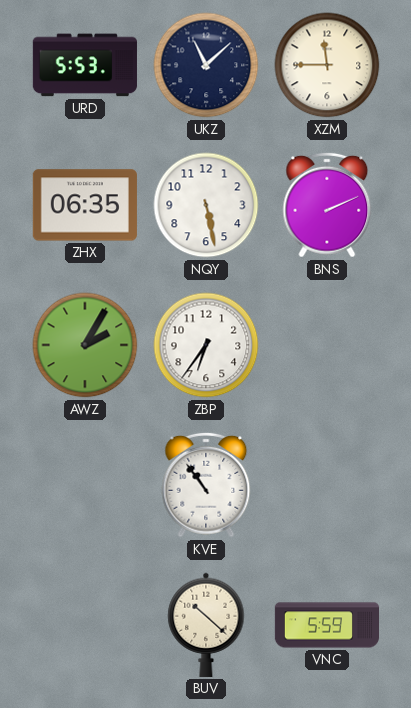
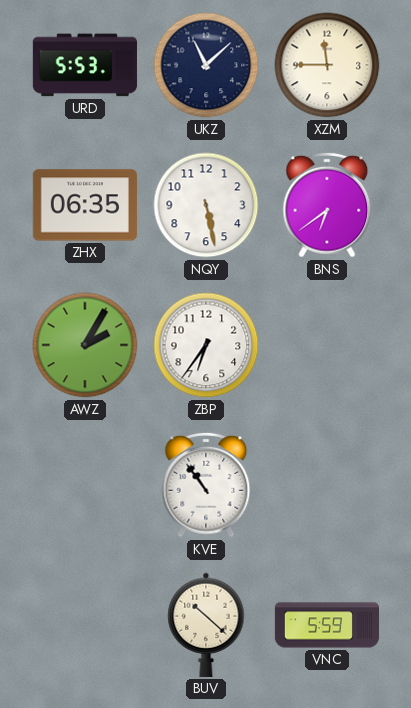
BNS: 2:11 -> 6:39
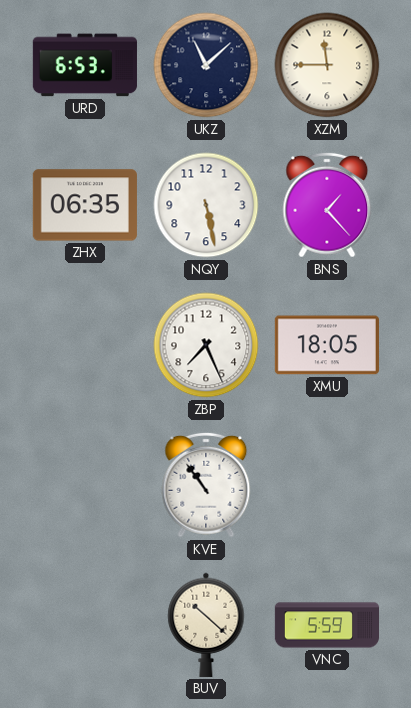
URD: 5:53 -> 6:53
BNS: 6:39 -> 1:23
AWZ: 2:05 -> none
ZBP: 6:36 -> 7:26
XMU: none -> 18:05
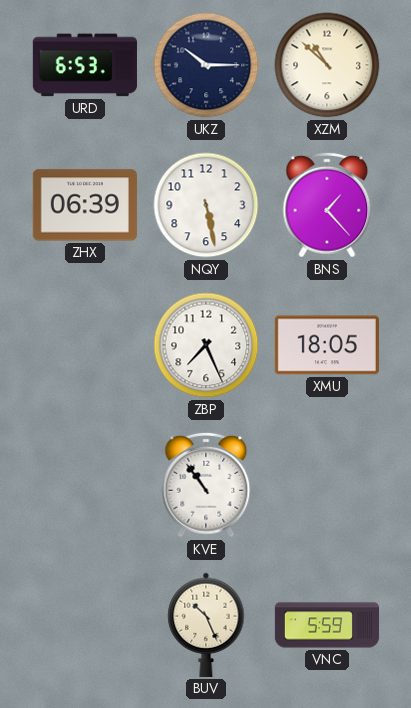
UKZ: 11:08 -> 10:15
XZM: 11:45 -> 10:52
ZHX: 06:35 -> 06:39
BUV: 10:22 -> 10:26
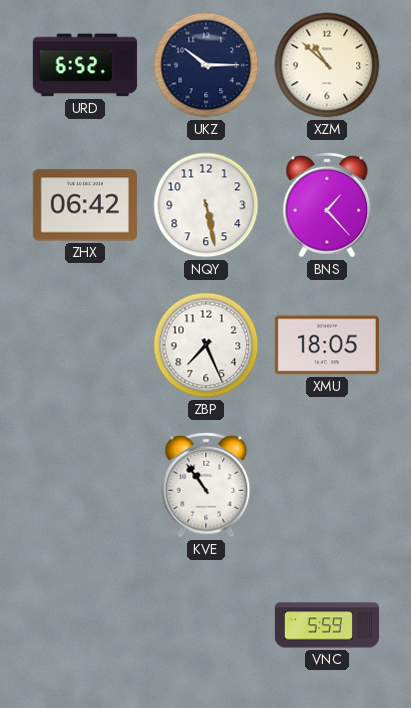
URD: 6:53 -> 6:52
ZHX: 06:39 -> 06:42
BUV: 10:26 -> none
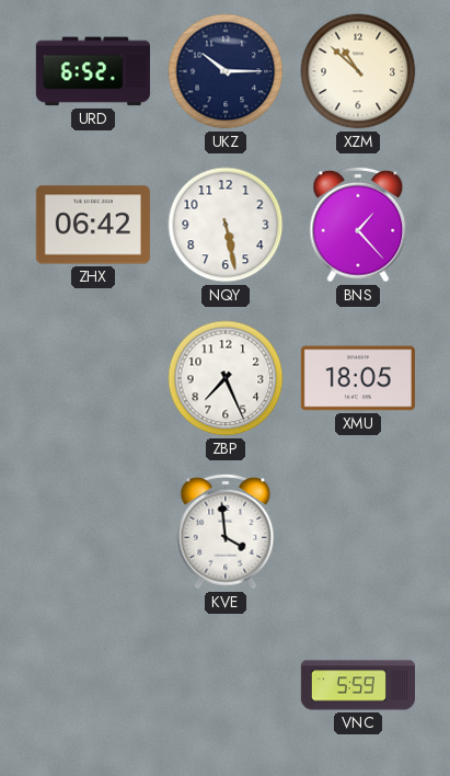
KVE: 10:54 -> 3:59
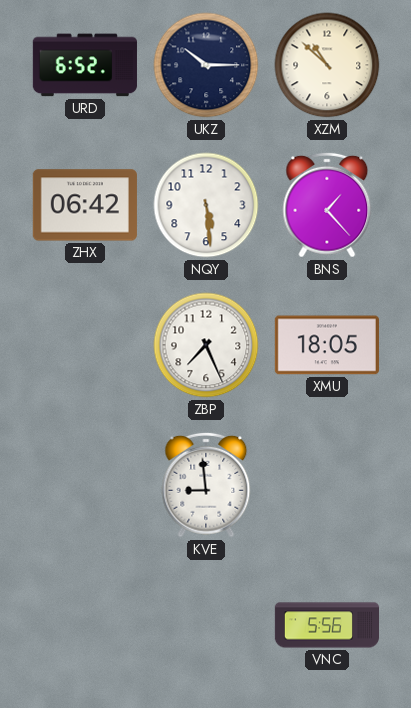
NQY: 5:28 -> 5:29
KVE: 3:59 -> 8:59
VNC: 5:59 -> 5:56
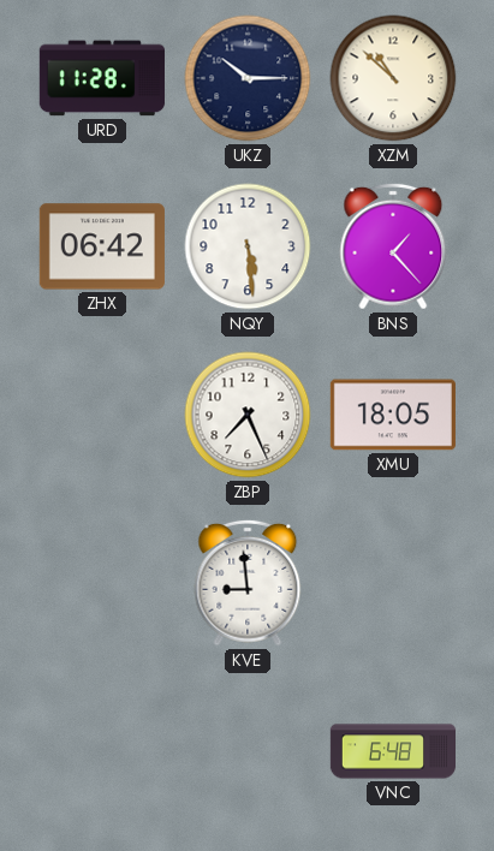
URD: 6:52 -> 11:28
VNC: 5:56 -> 6:48
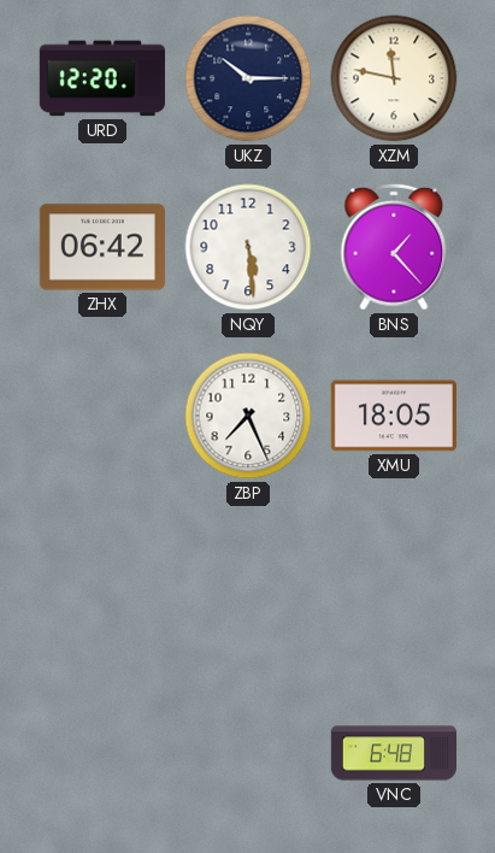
URD: 11:28 -> 12:20
XZM: 10:52 -> 11:47
KVE: 8:59 -> none
